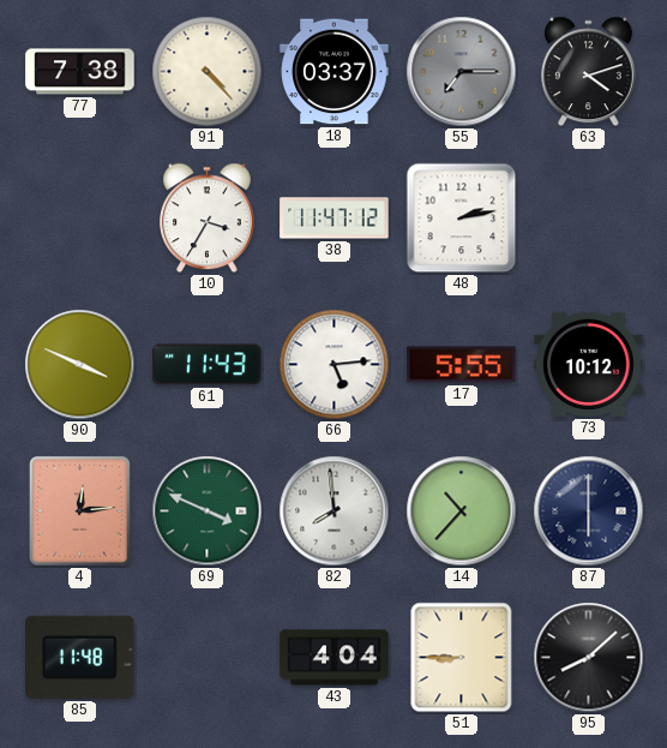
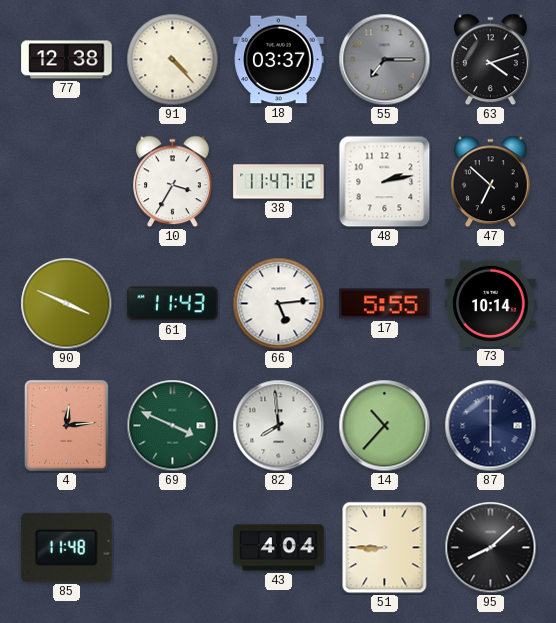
77: 7:38 -> 12:38
47: none -> 6:52
73: 10:12 -> 10:14
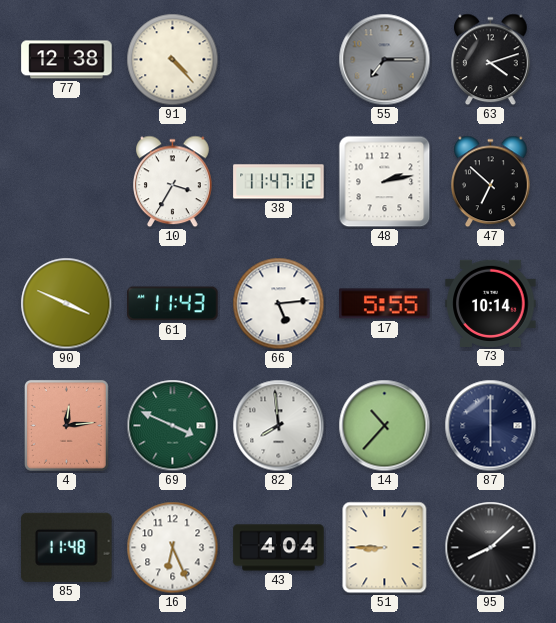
18: 03:37 -> none
16: none -> 6:26
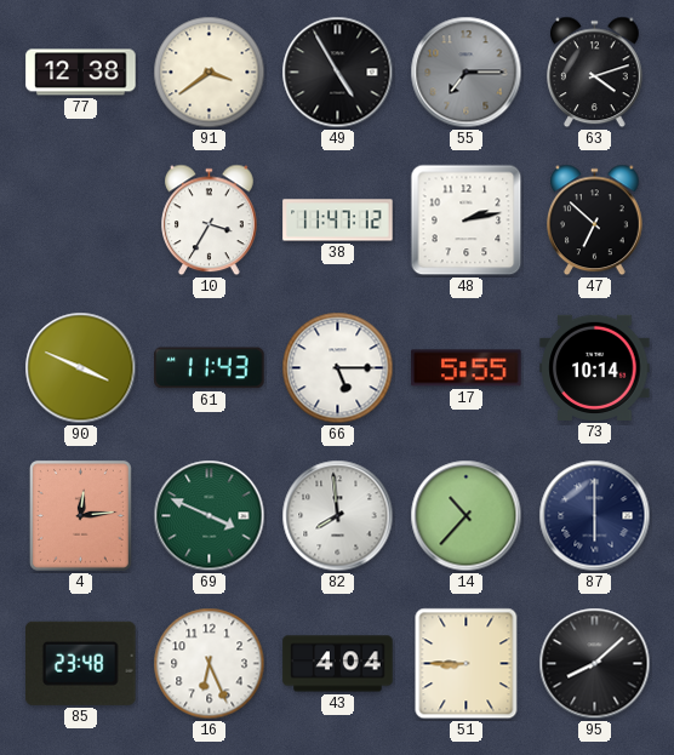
91: 4:23 -> 3:39
49: none -> 4:55
66: 5:14 -> 5:15
85: 11:48 -> 23:48
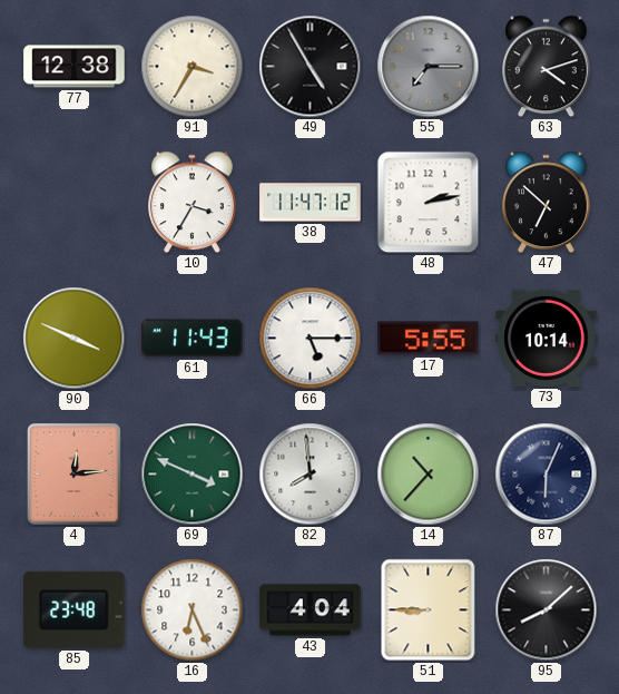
91: 3:39 -> 3:35
87: 6:00 -> 6:04
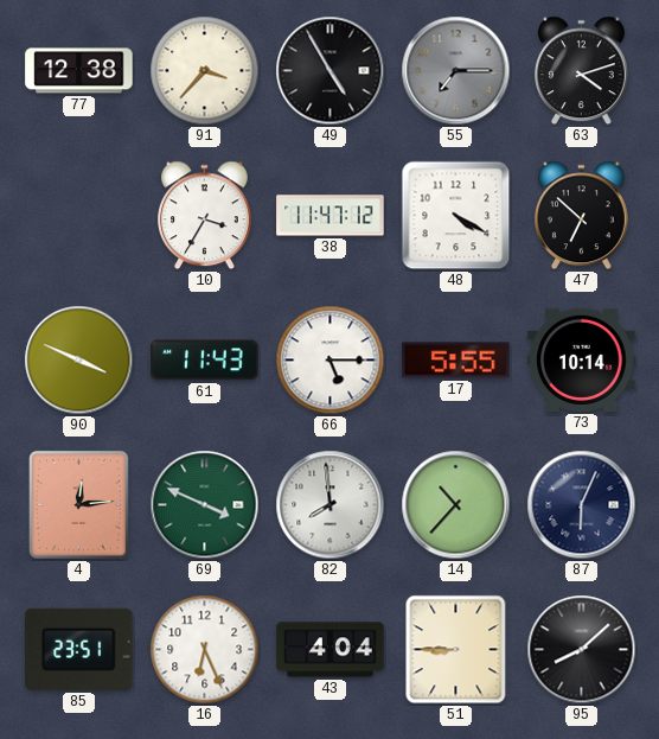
91: 3:35 -> 3:37
48: 2:13 -> 4:20
85: 23:48 -> 23:51
